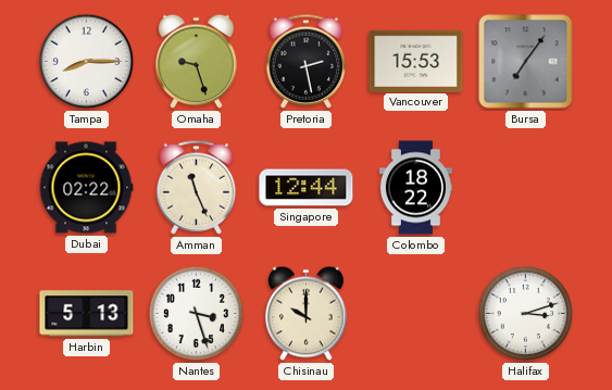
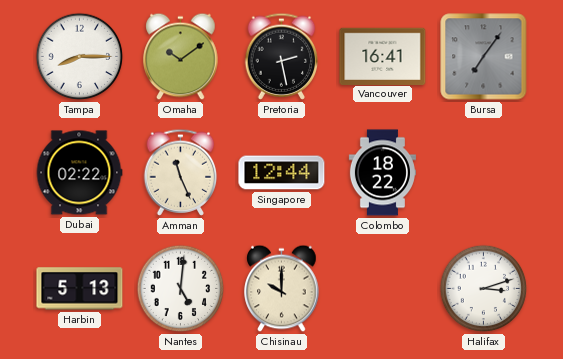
Omaha: 9:27 -> 10:09
Vancouver: 15:53 -> 16:41
Nantes: 3:27 -> 5:01
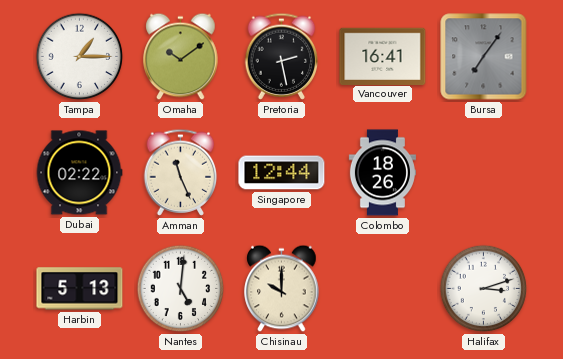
Tampa: 8:15 -> 1:15
Colombo: 18:22 -> 18:26
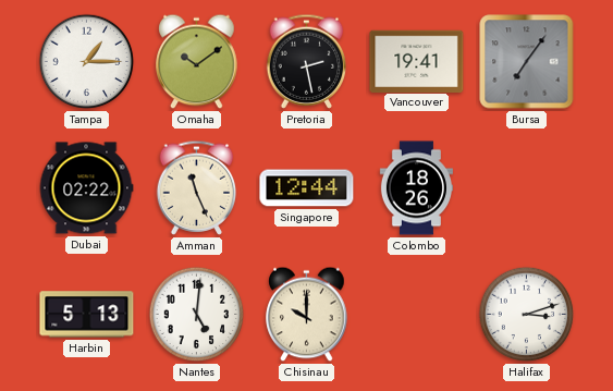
Vancouver: 16:41 -> 19:41
